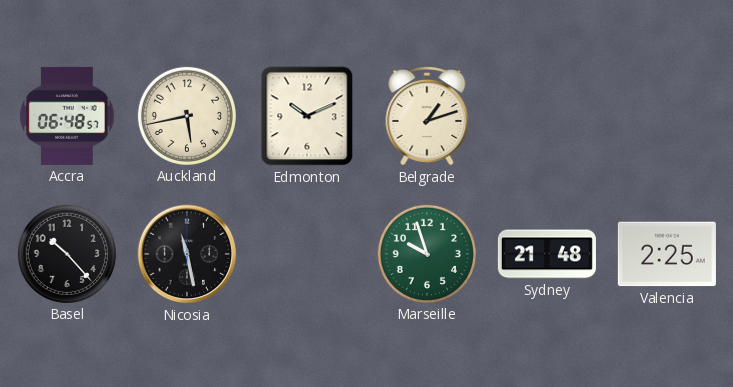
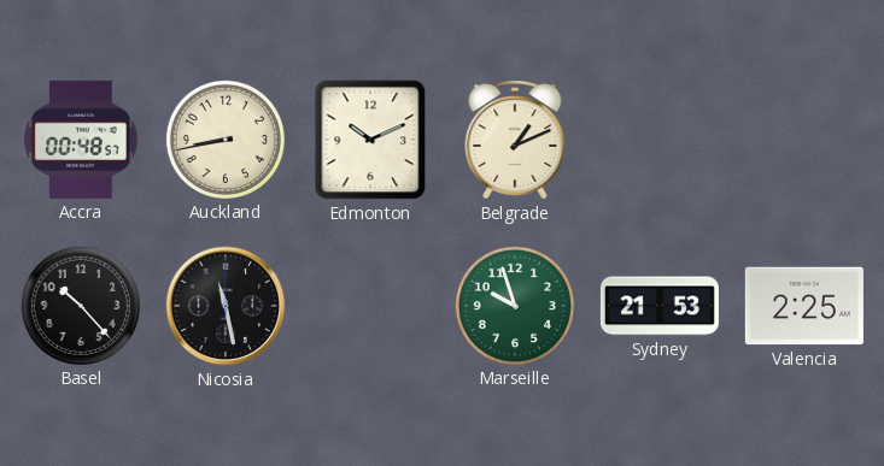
Accra: 06:48 -> 00:48
Auckland: 5:43 -> 8:43
Belgrade: 1:12 -> 1:11
Sydney: 21:48 -> 21:53
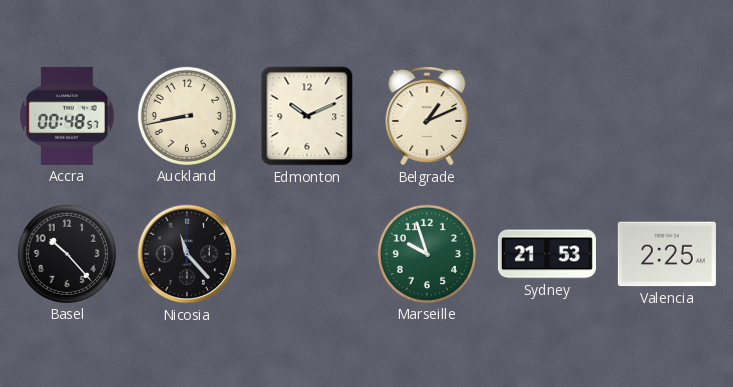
Nicosia: 11:28 -> 11:23
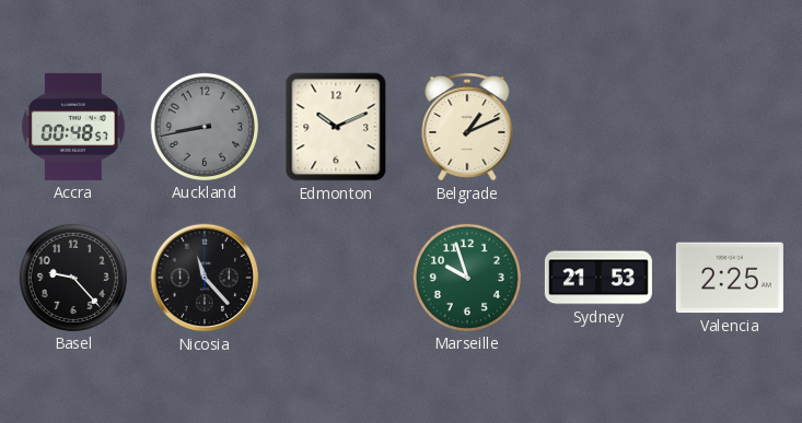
Auckland dial: cream -> grey
Basel: 10:23 -> 9:23
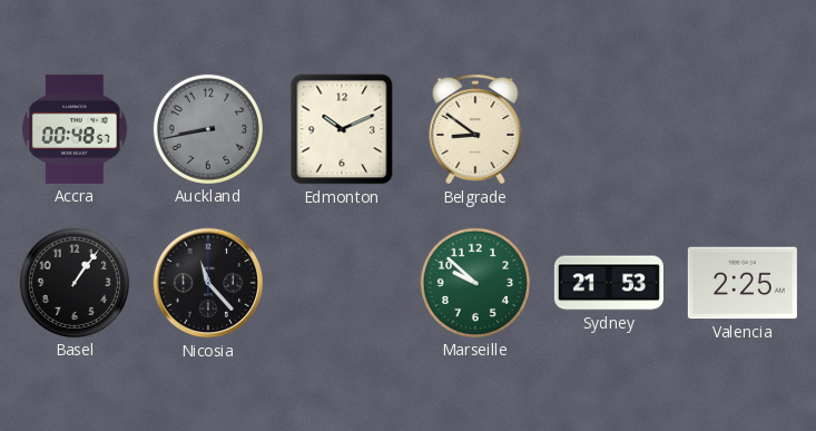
Belgrade: 1:11 -> 8:51
Basel: 9:23 -> 1:06
Marseille: 9:57 -> 9:52
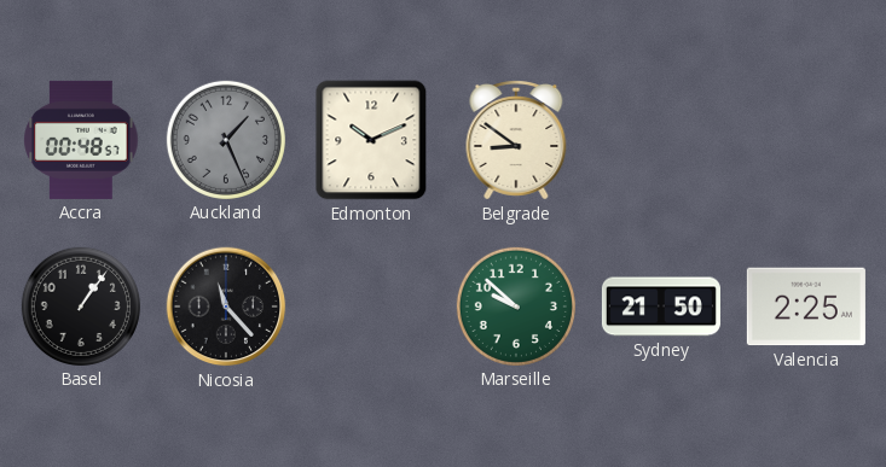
Auckland: 8:43 -> 1:26
Sydney: 21:53 -> 21:50
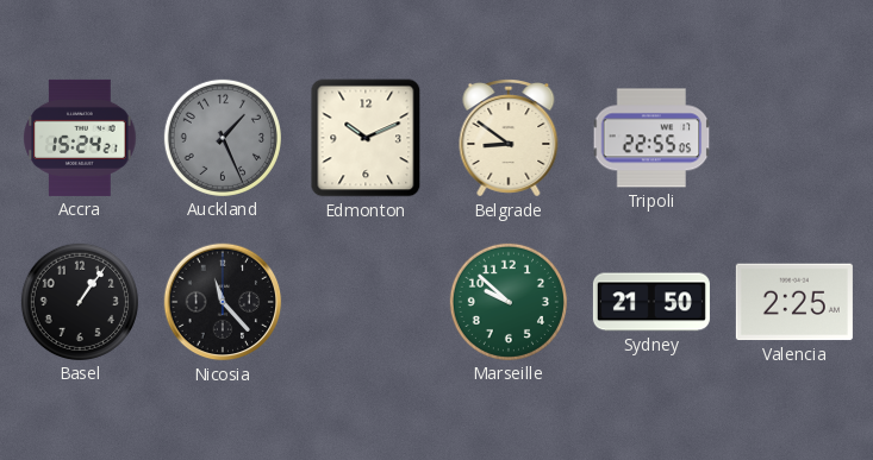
Accra: 00:48 -> 15:24
Tripoli: none -> 22:55
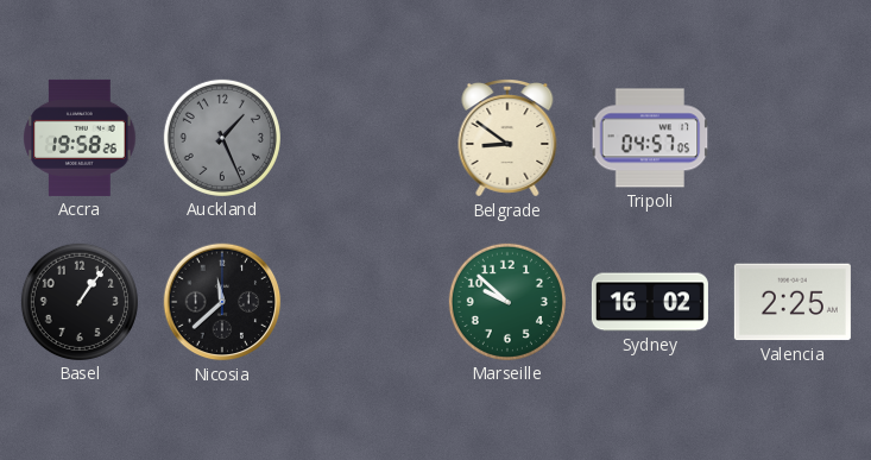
Accra: 15:24 -> 19:58
Edmonton: 10:11 -> none
Tripoli: 22:55 -> 04:57
Nicosia: 11:23 -> 11:38
Sydney: 21:50 -> 16:02
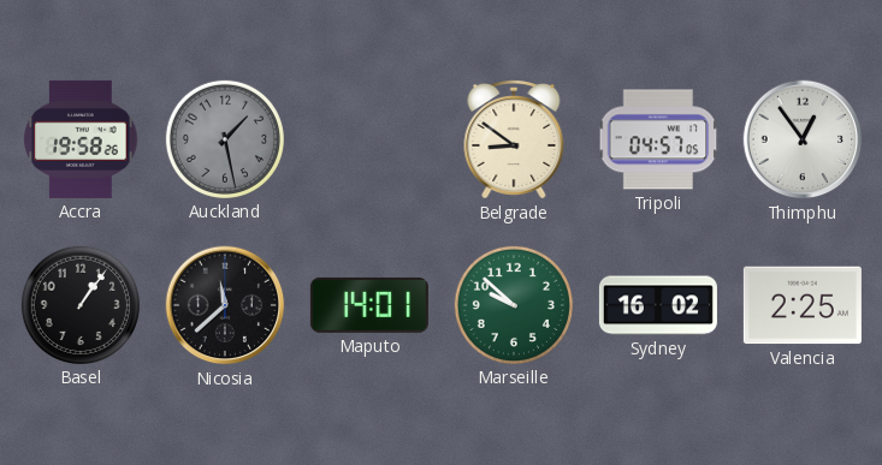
Auckland: 1:26 -> 1:28
Thimphu: none -> 12:54
Maputo: none -> 14:01
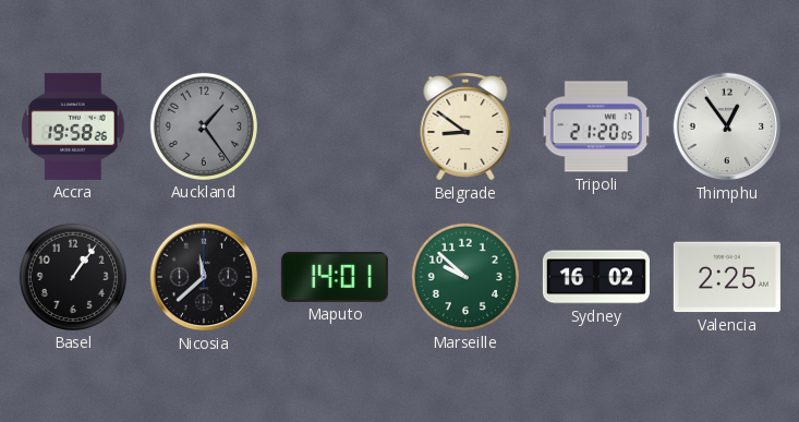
Auckland: 1:28 -> 1:24
Tripoli: 04:57 -> 21:20
